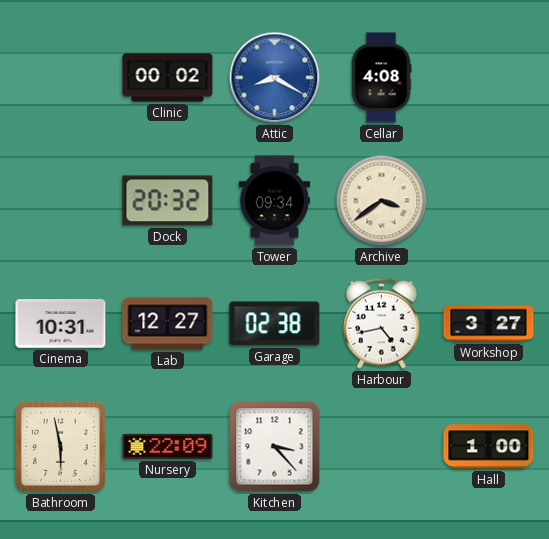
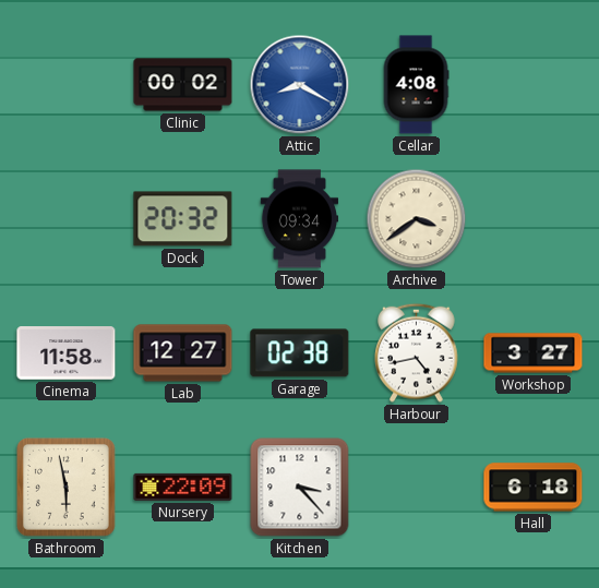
Cinema: 10:31 -> 11:58
Hall: 1:00 -> 6:18
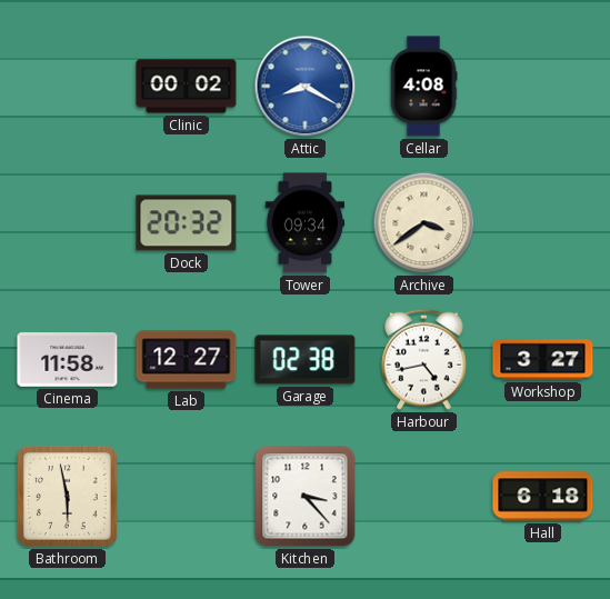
Nursery: 22:09 -> none
